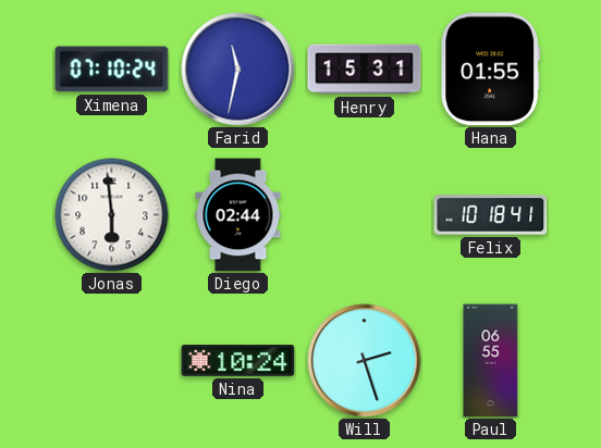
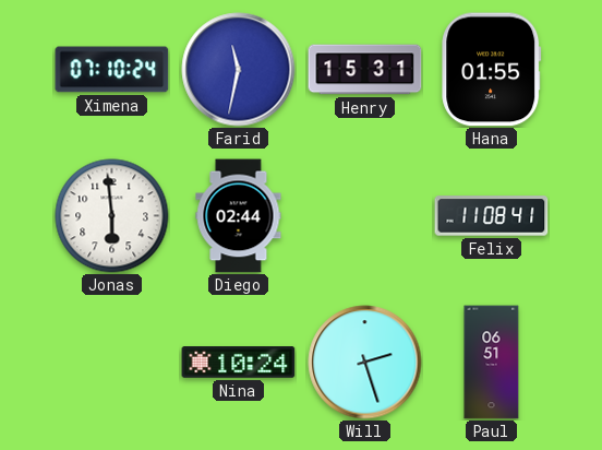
Felix: 10:18 -> 11:08
Paul: 06:55 -> 06:51
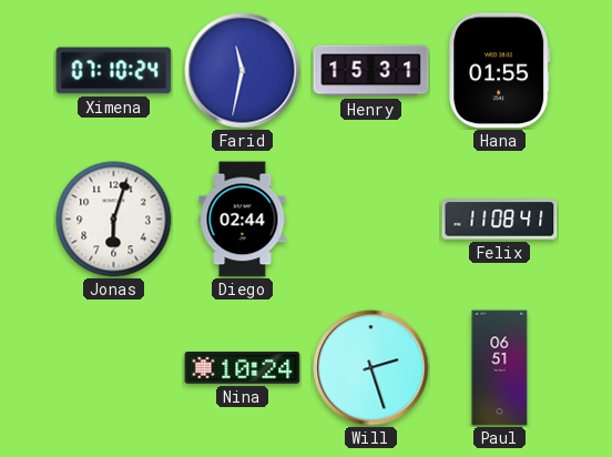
Jonas: 5:59 -> 6:03
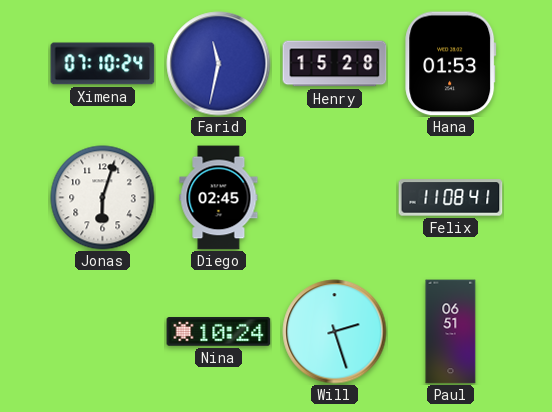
Henry: 15:31 -> 15:28
Hana: 01:55 -> 01:53
Diego: 02:44 -> 02:45
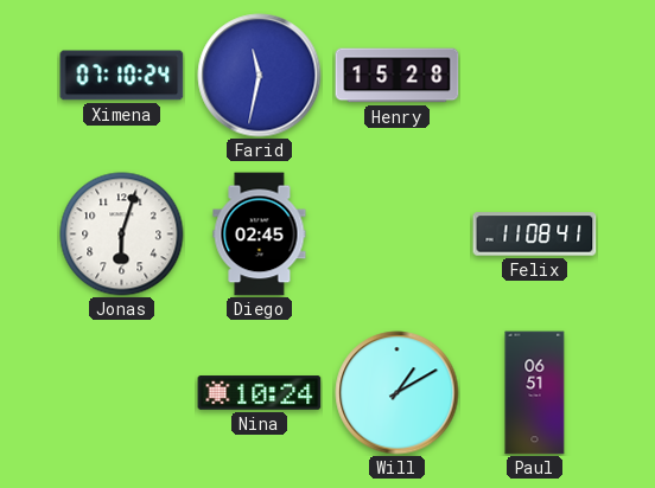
Hana: 01:53 -> none
Will: 2:27 -> 1:10
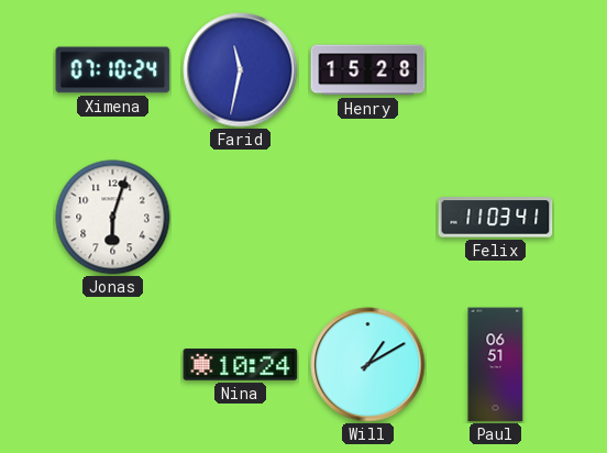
Diego: 02:45 -> none
Felix: 11:08 -> 11:03
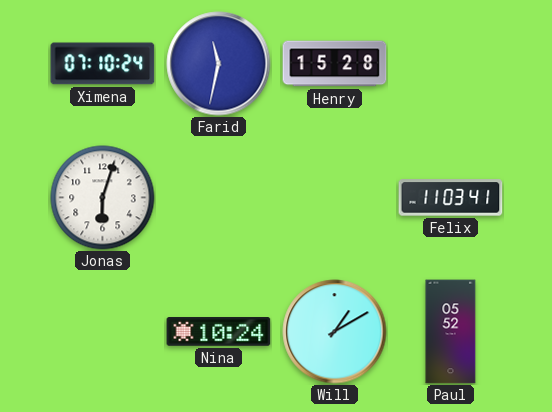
Paul: 06:51 -> 05:52
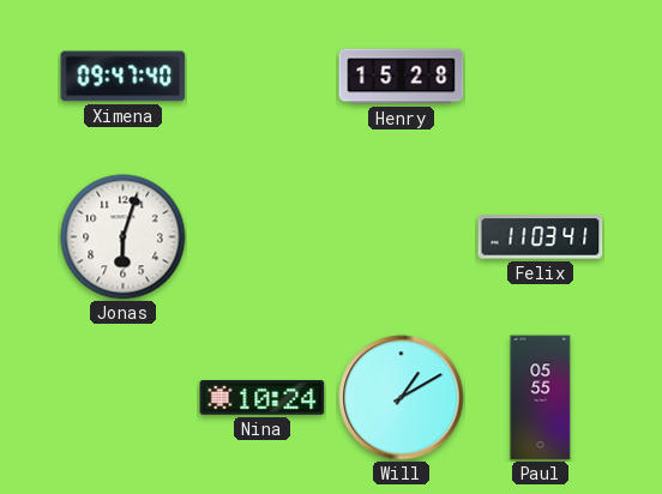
Ximena: 07:10 -> 09:47
Farid: 11:32 -> none
Paul: 05:52 -> 05:55
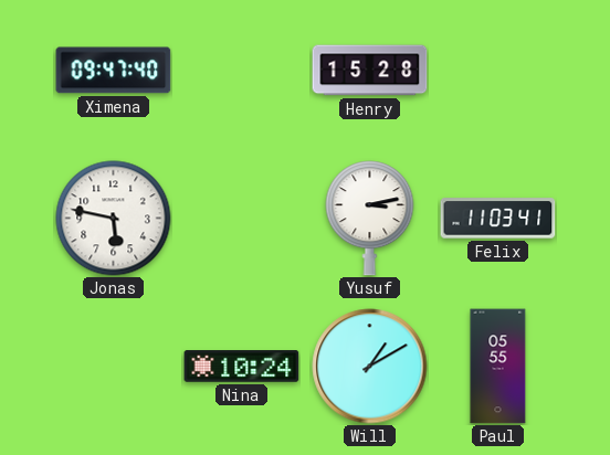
Jonas: 6:03 -> 5:47
Yusuf: none -> 3:13
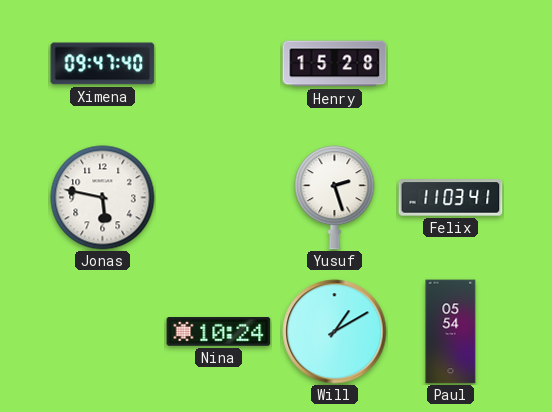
Yusuf: 3:13 -> 2:27
Paul: 05:55 -> 05:54
